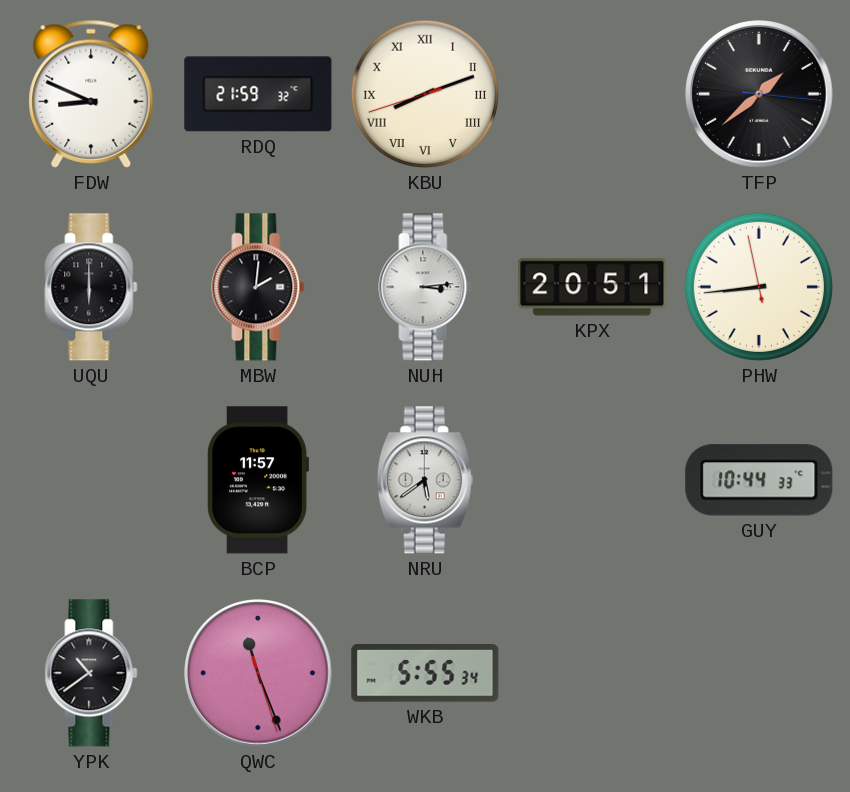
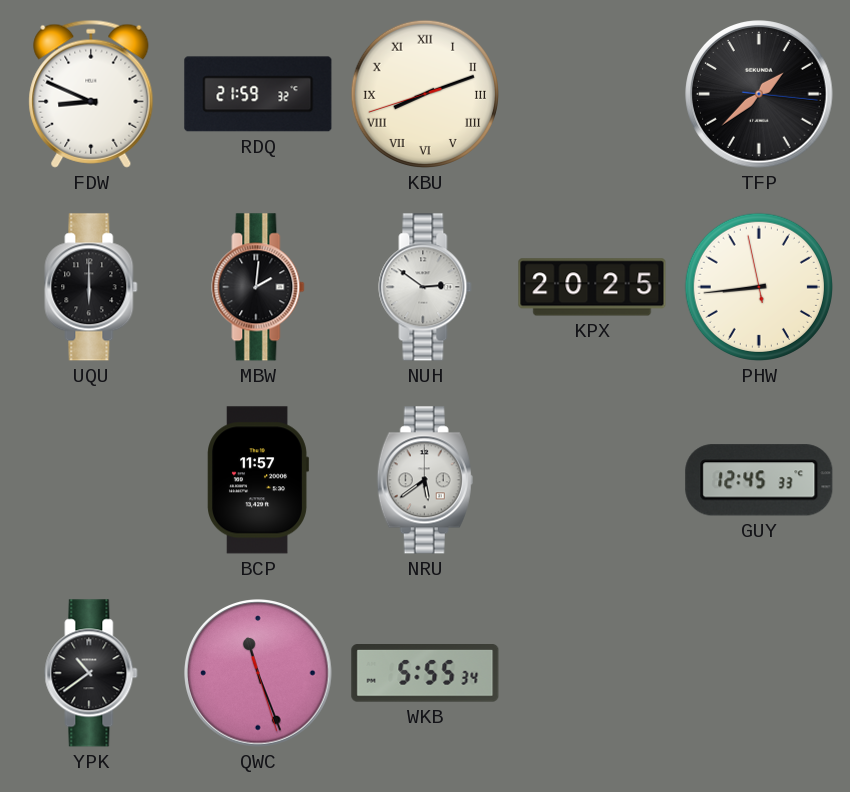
NUH: 3:14 -> 2:51
KPX: 20:51 -> 20:25
GUY: 10:44 -> 12:45
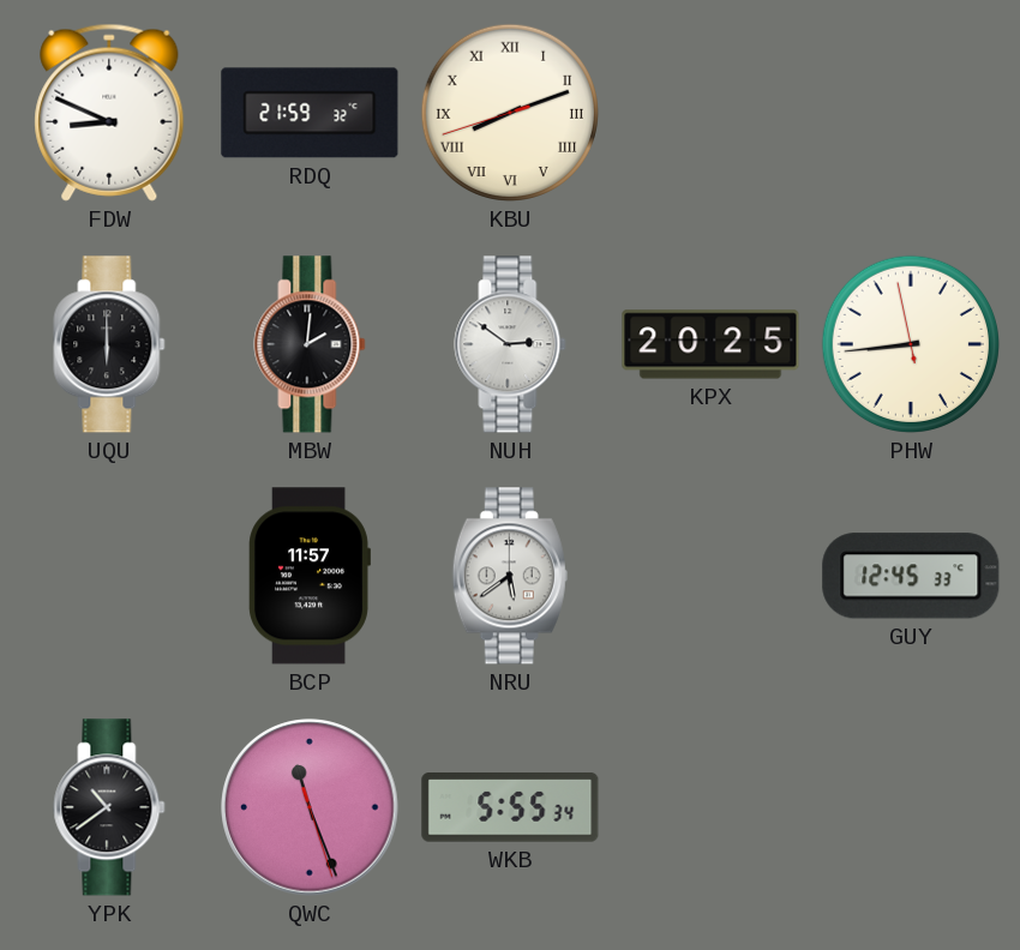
TFP: 1:38 -> none
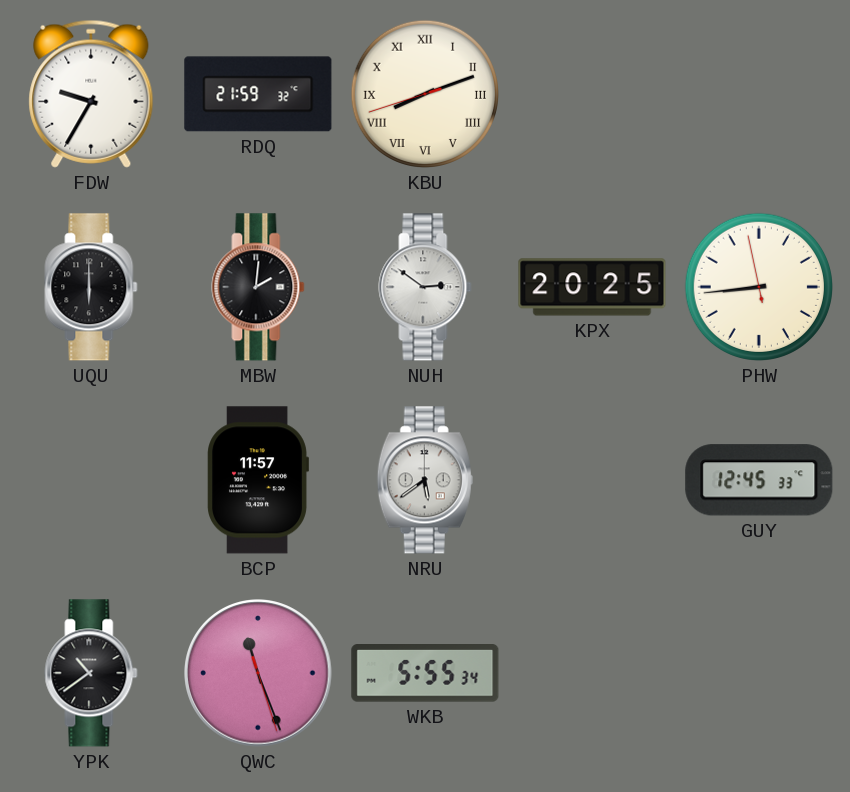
FDW: 8:49 -> 9:35
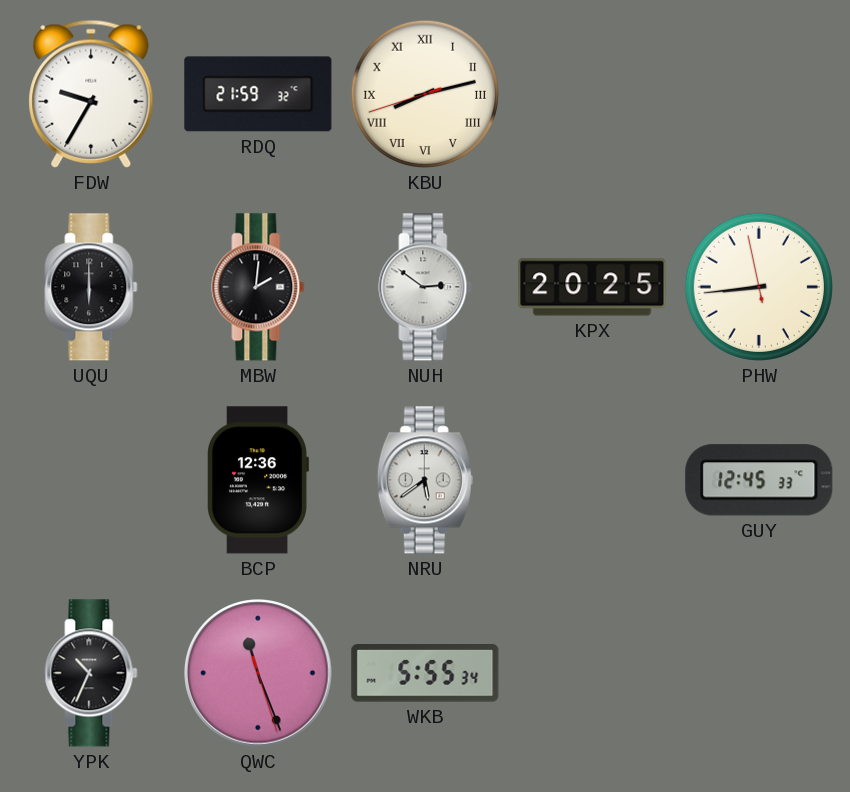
KBU: 8:11 -> 8:12
BCP: 11:57 -> 12:36
YPK: 10:39 -> 10:34
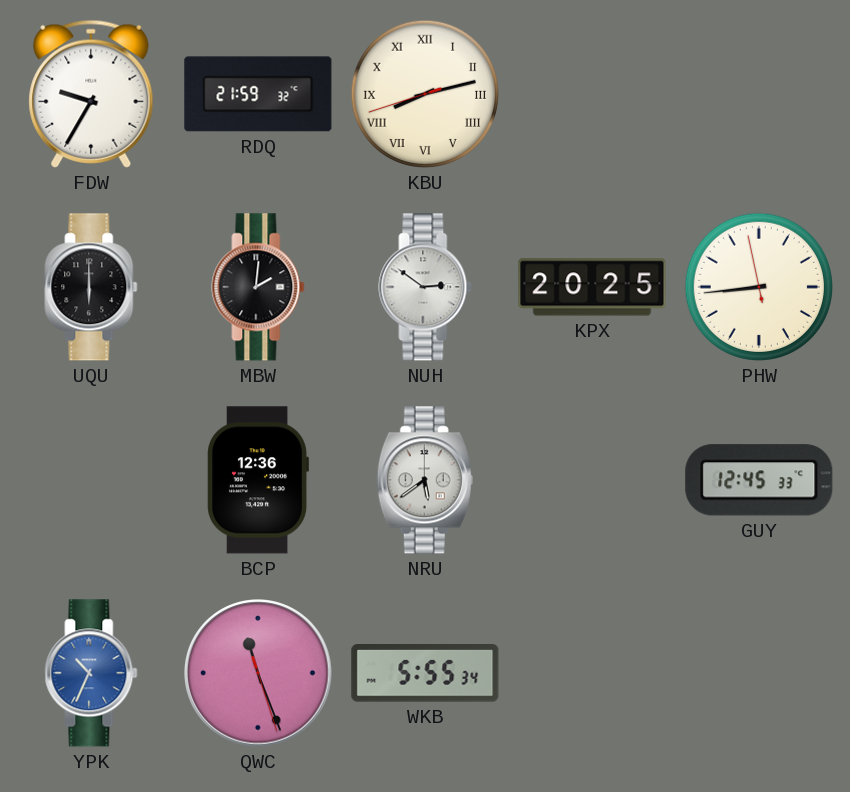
YPK dial: black -> blue
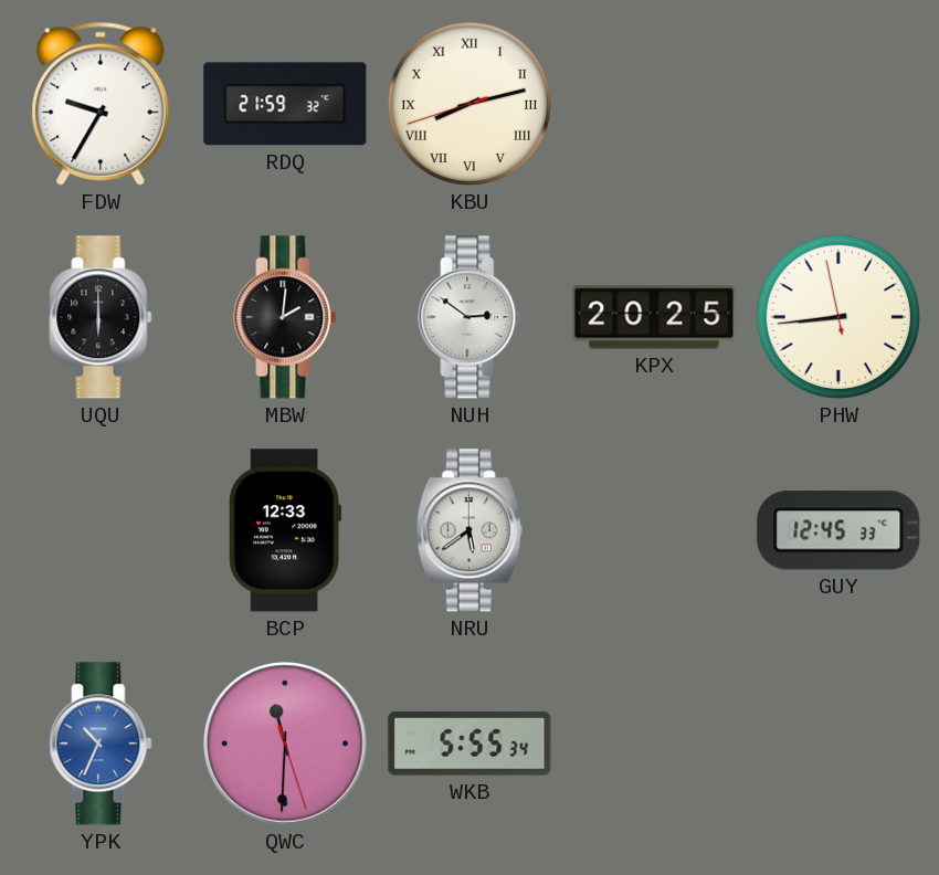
BCP: 12:36 -> 12:33
QWC: 11:26 -> 11:30
